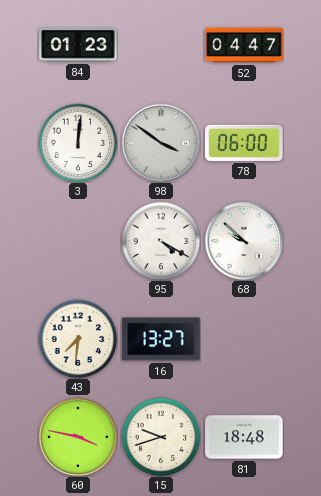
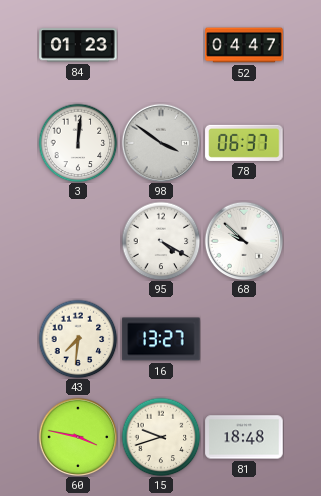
78: 06:00 -> 06:37
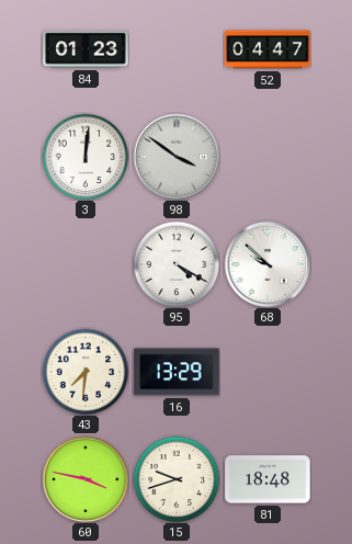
78: 06:37 -> none
16: 13:27 -> 13:29
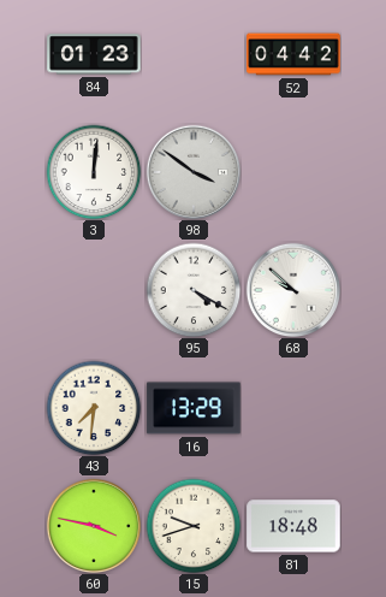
52: 04:47 -> 04:42
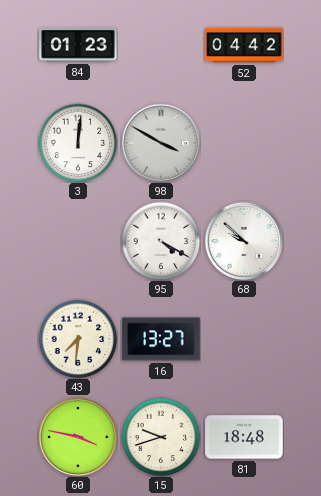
98: 3:51 -> 3:50
16: 13:29 -> 13:27
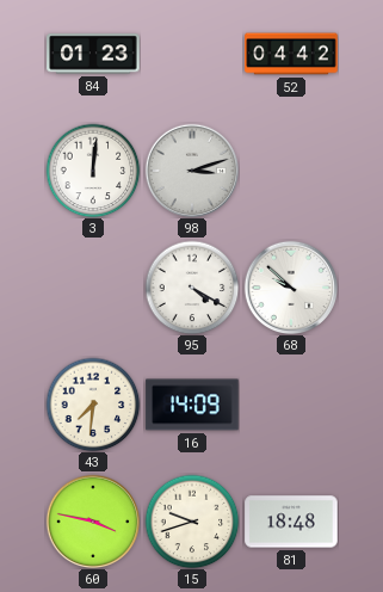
98: 3:50 -> 3:12
16: 13:27 -> 14:09
